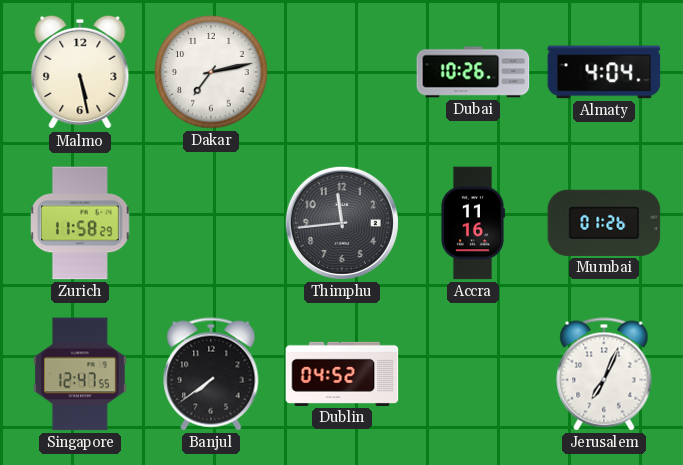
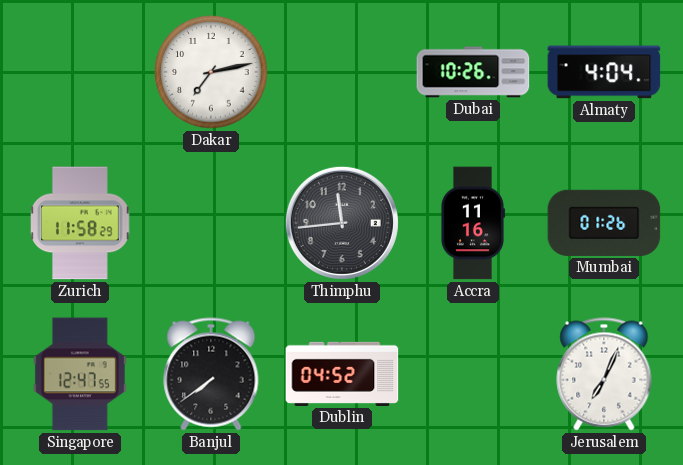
Malmo: 5:28 -> none
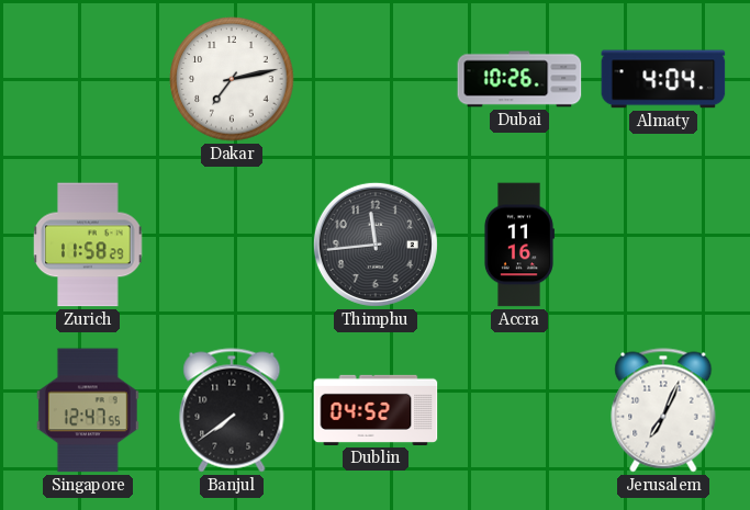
Mumbai: 01:26 -> none
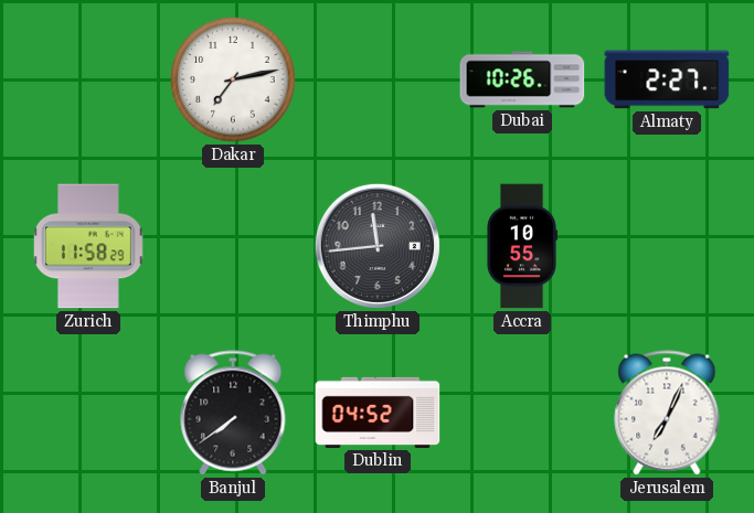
Almaty: 4:04 -> 2:27
Accra: 11:16 -> 10:55
Singapore: 12:47 -> none
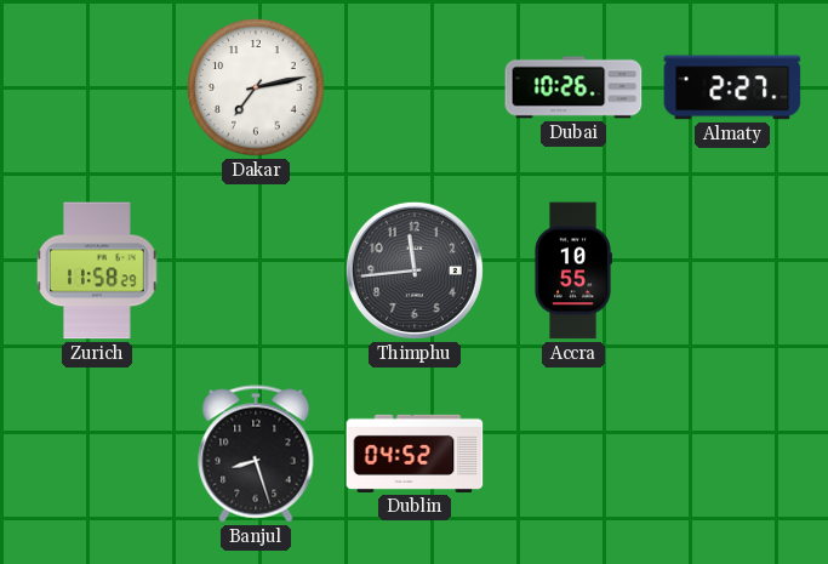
Banjul: 7:39 -> 8:27
Jerusalem: 7:04 -> none
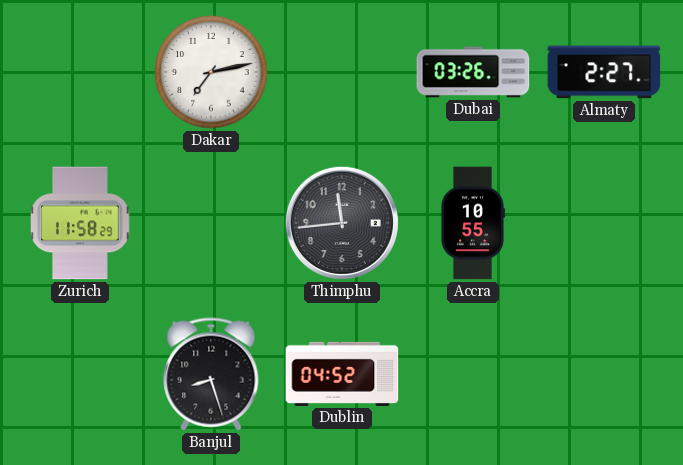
Dubai: 10:26 -> 03:26
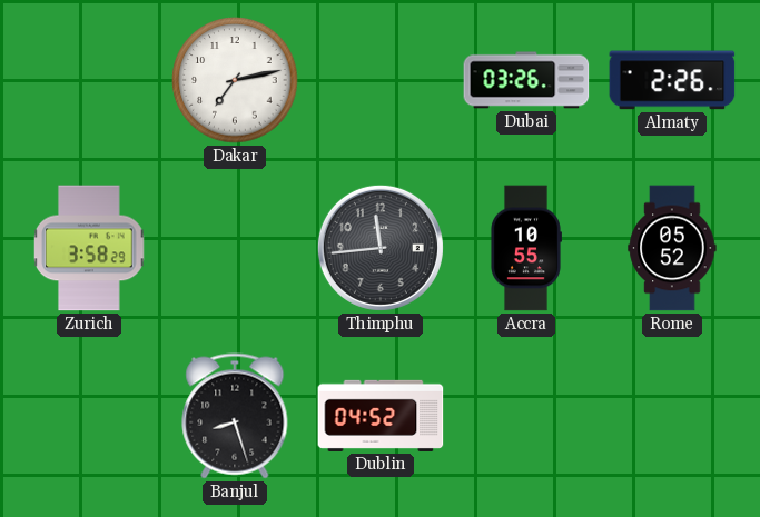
Almaty: 2:27 -> 2:26
Zurich: 11:58 -> 3:58
Rome: none -> 05:52
